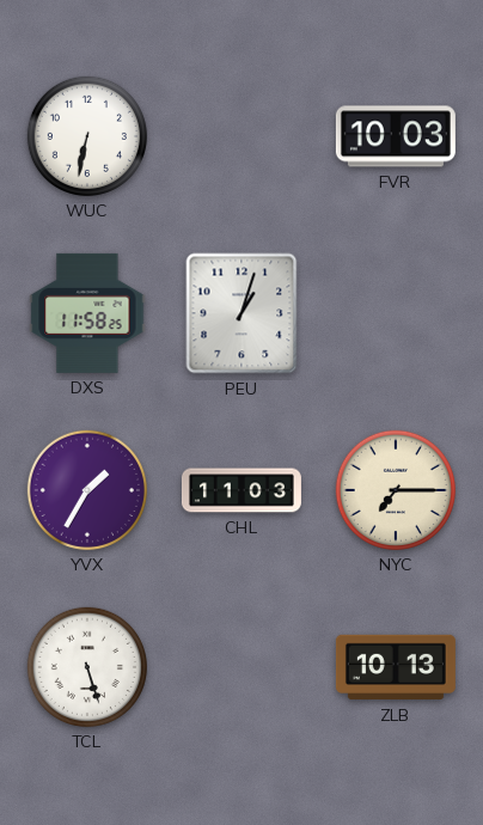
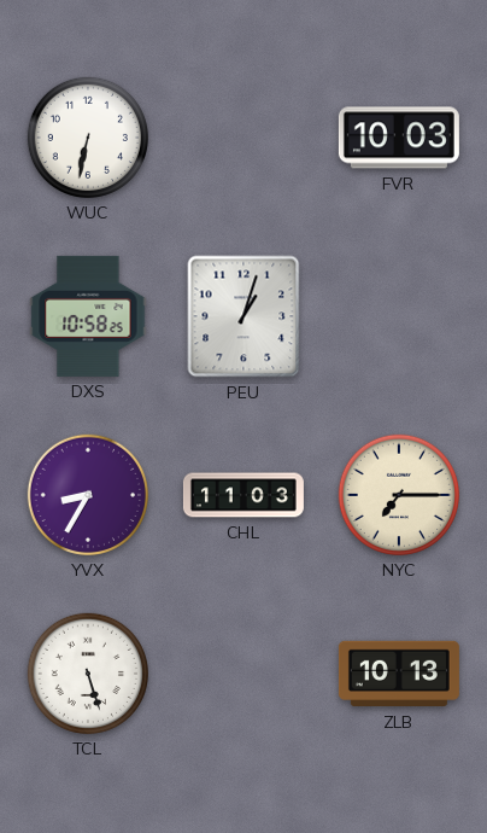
DXS: 11:58 -> 10:58
YVX: 1:35 -> 8:35
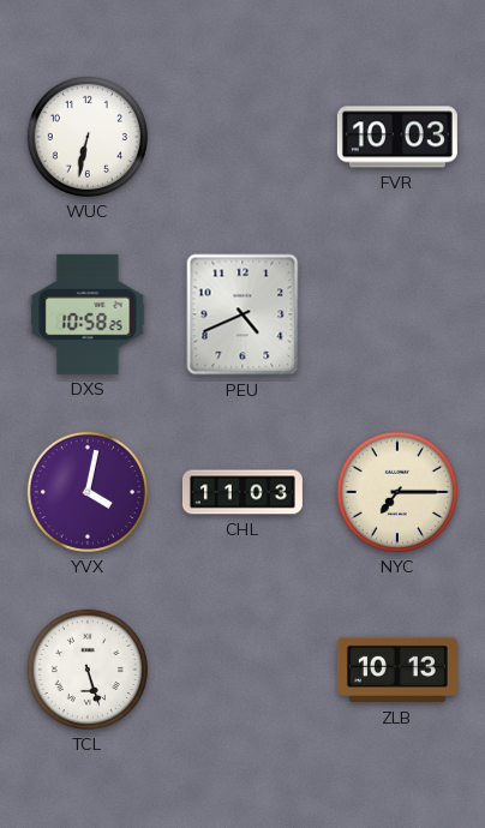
PEU: 1:03 -> 4:41
YVX: 8:35 -> 4:02
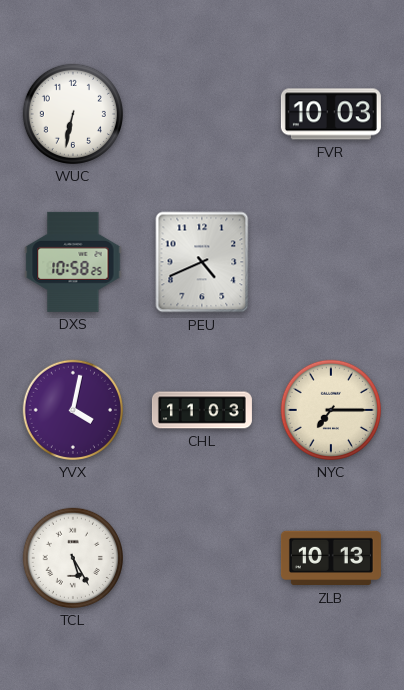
TCL: 5:27 -> 5:25
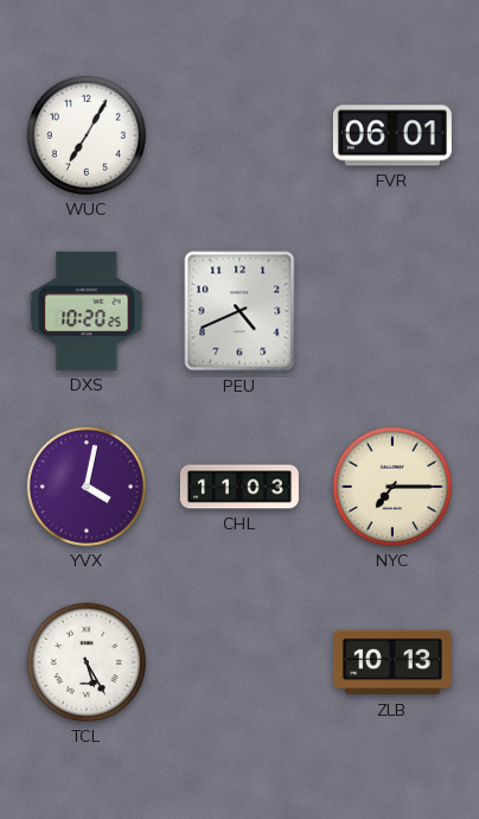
WUC: 6:32 -> 7:05
FVR: 10:03 -> 06:01
DXS: 10:58 -> 10:20
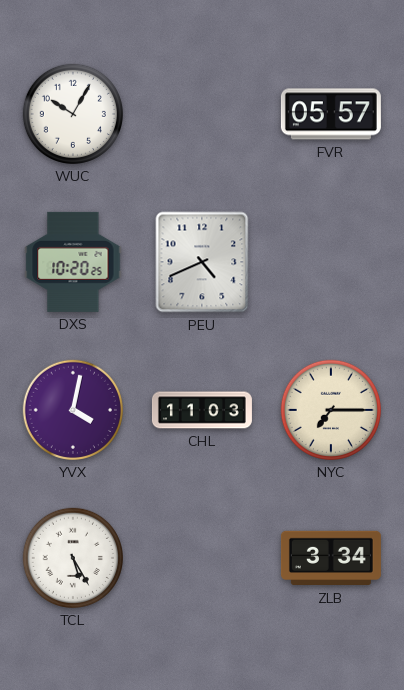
WUC: 7:05 -> 10:05
FVR: 06:01 -> 05:57
ZLB: 10:13 -> 3:34
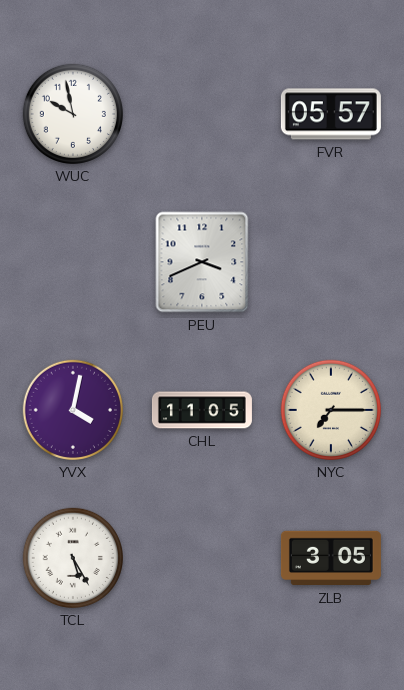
WUC: 10:05 -> 9:58
DXS: 10:20 -> none
PEU: 4:41 -> 3:41
CHL: 11:03 -> 11:05
ZLB: 3:34 -> 3:05
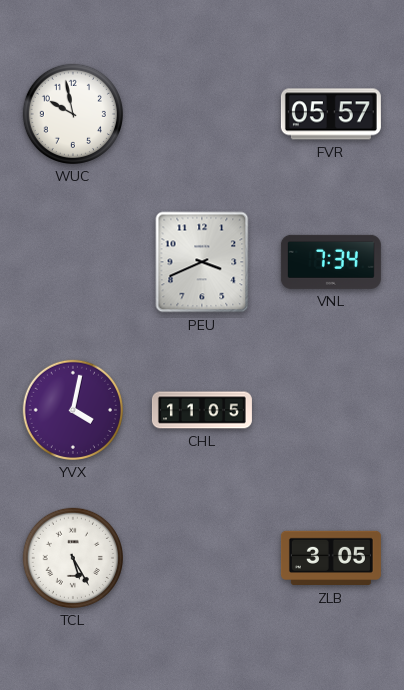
VNL: none -> 7:34
NYC: 7:15 -> none
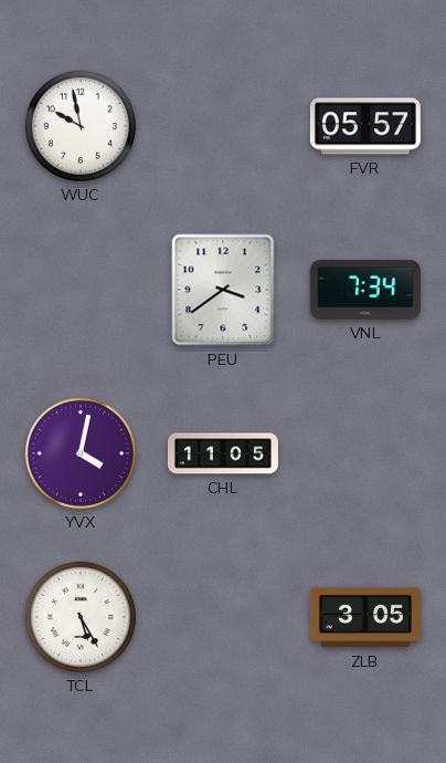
PEU: 3:41 -> 3:39
